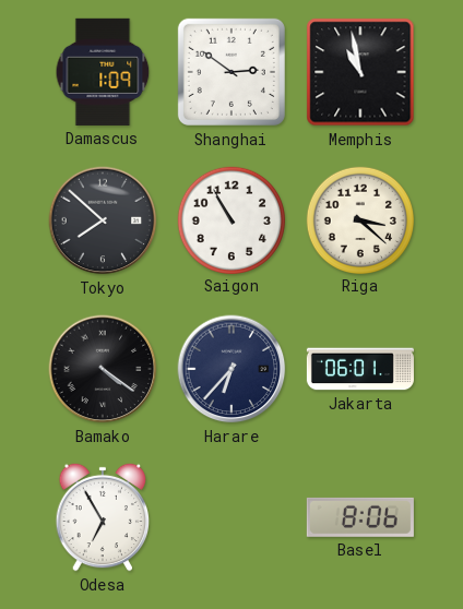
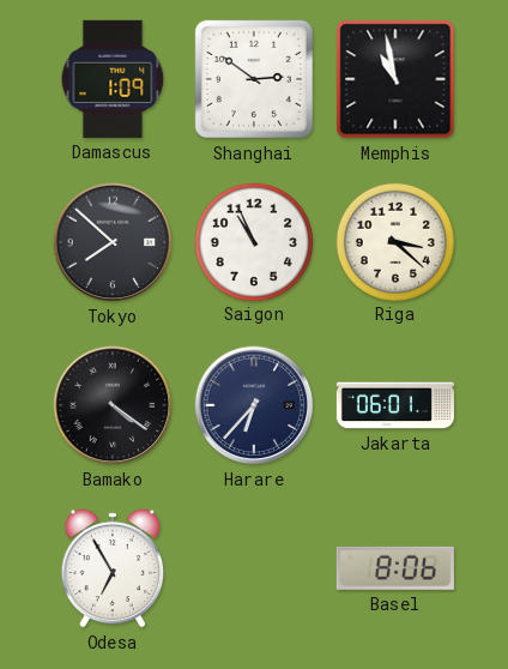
Saigon: 10:55 -> 10:56
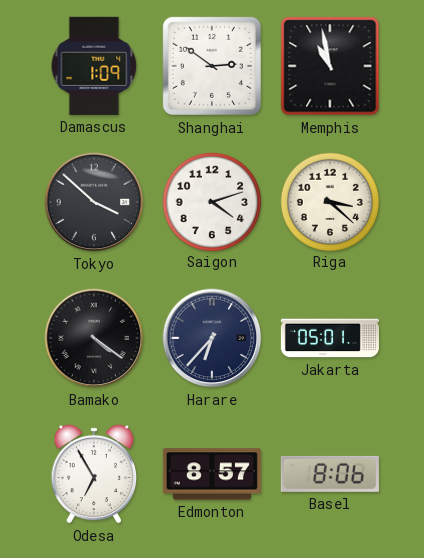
Tokyo: 7:52 -> 3:52
Saigon: 10:56 -> 4:12
Jakarta: 06:01 -> 05:01
Edmonton: none -> 8:57
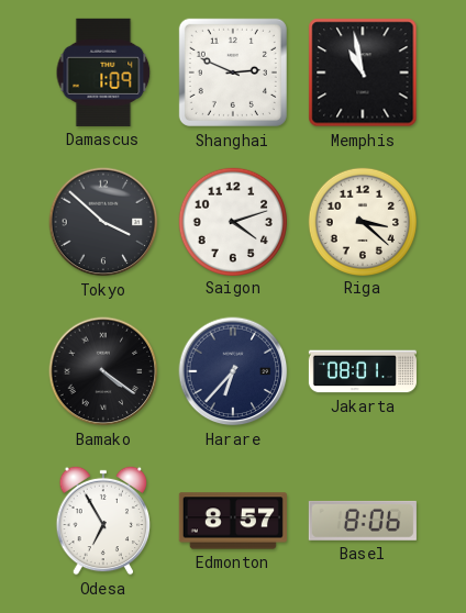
Shanghai: 2:51 -> 2:49
Jakarta: 05:01 -> 08:01
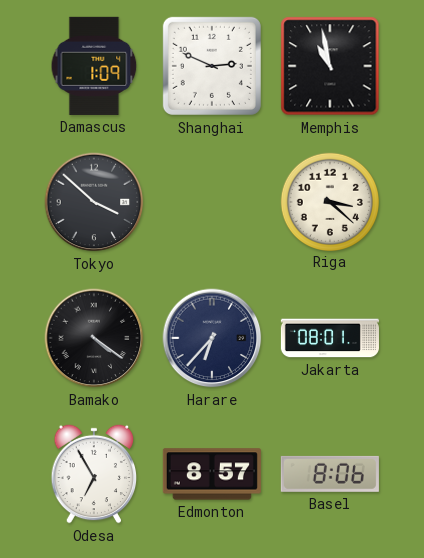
Saigon: 4:12 -> none
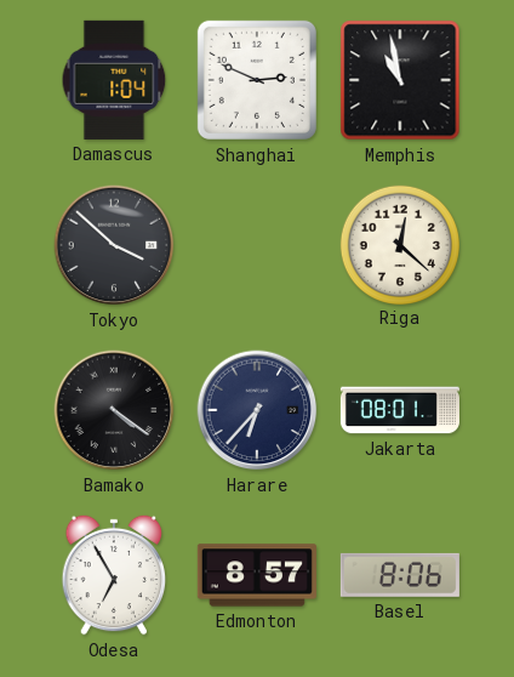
Damascus: 1:09 -> 1:04
Riga: 3:22 -> 12:22
